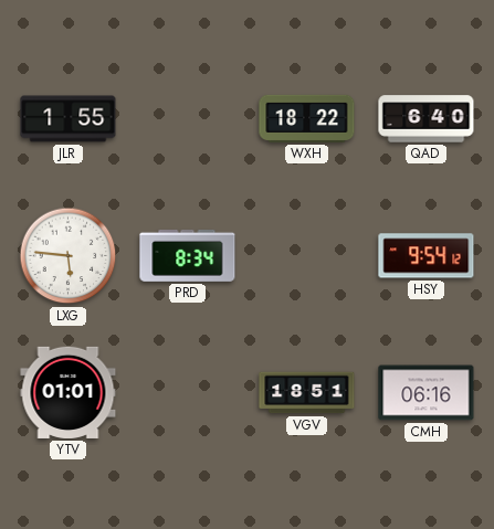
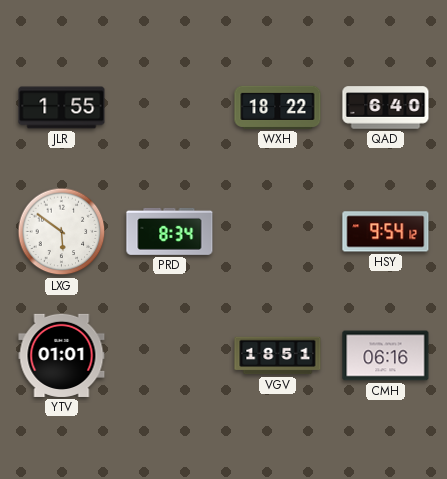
LXG: 5:46 -> 5:51
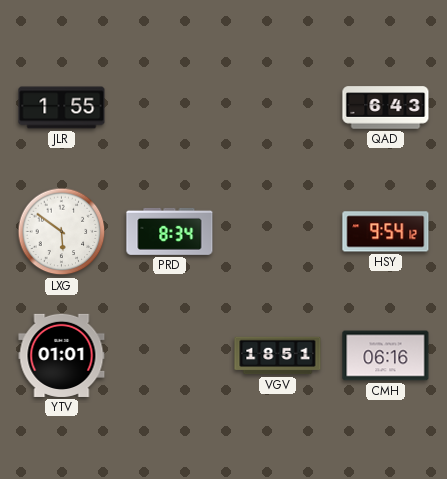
WXH: 18:22 -> none
QAD: 6:40 -> 6:43
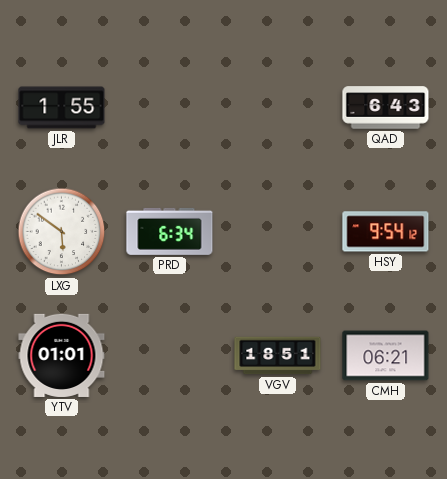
PRD: 8:34 -> 6:34
CMH: 06:16 -> 06:21
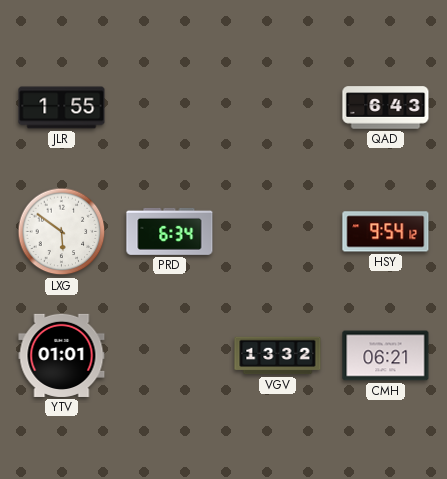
VGV: 18:51 -> 13:32
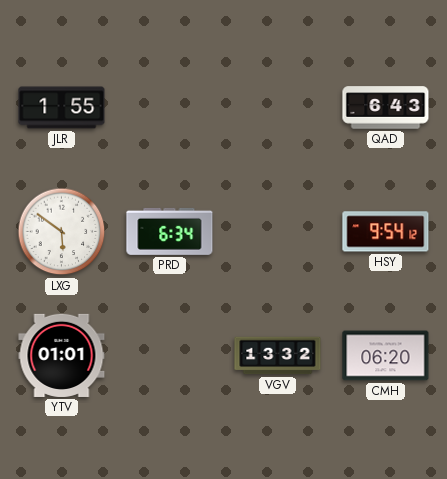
CMH: 06:21 -> 06:20
